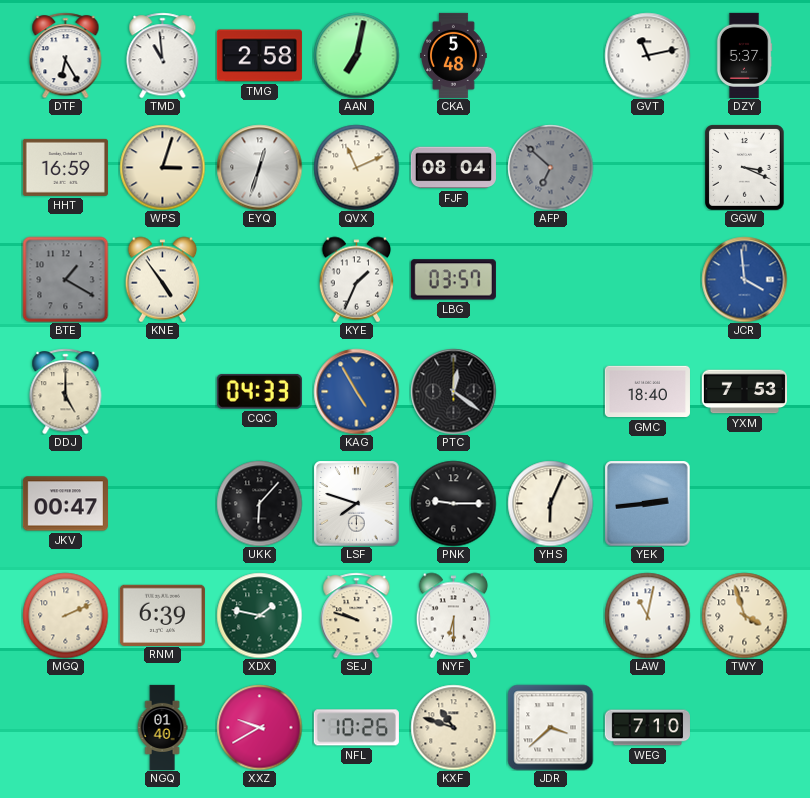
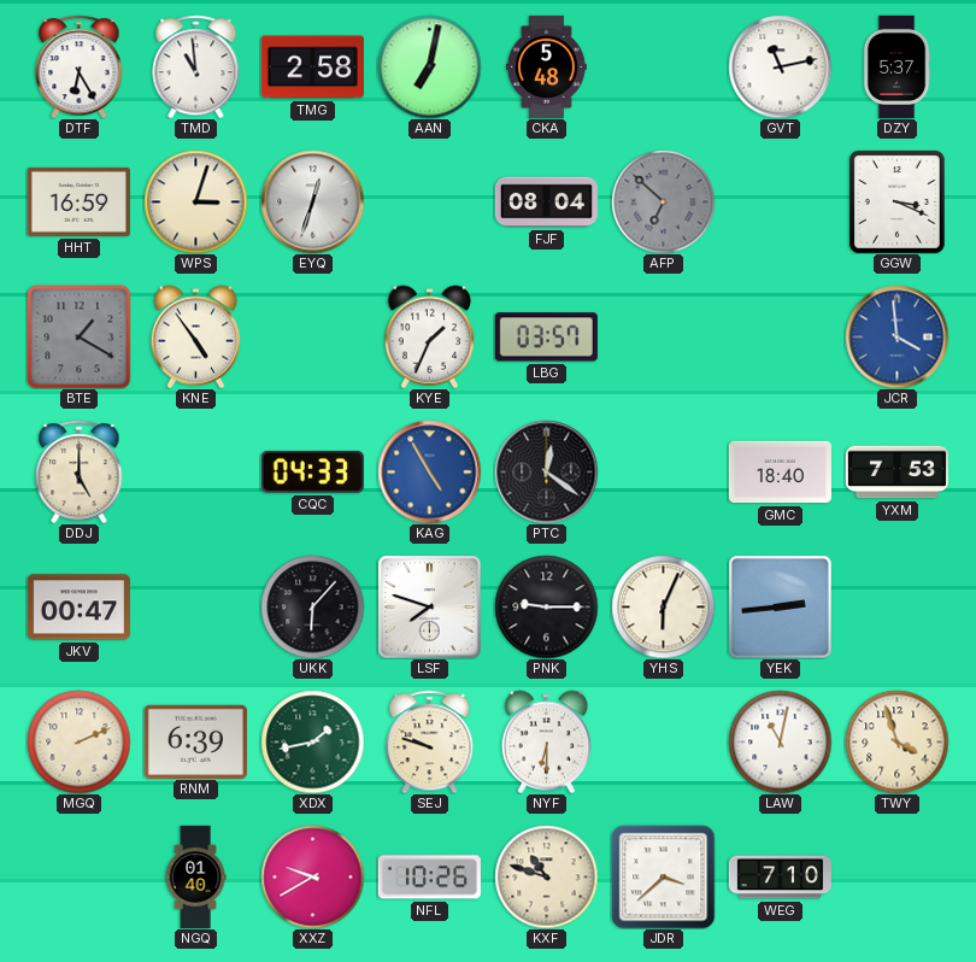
QVX: 11:11 -> none
XDX: 1:47 -> 1:43
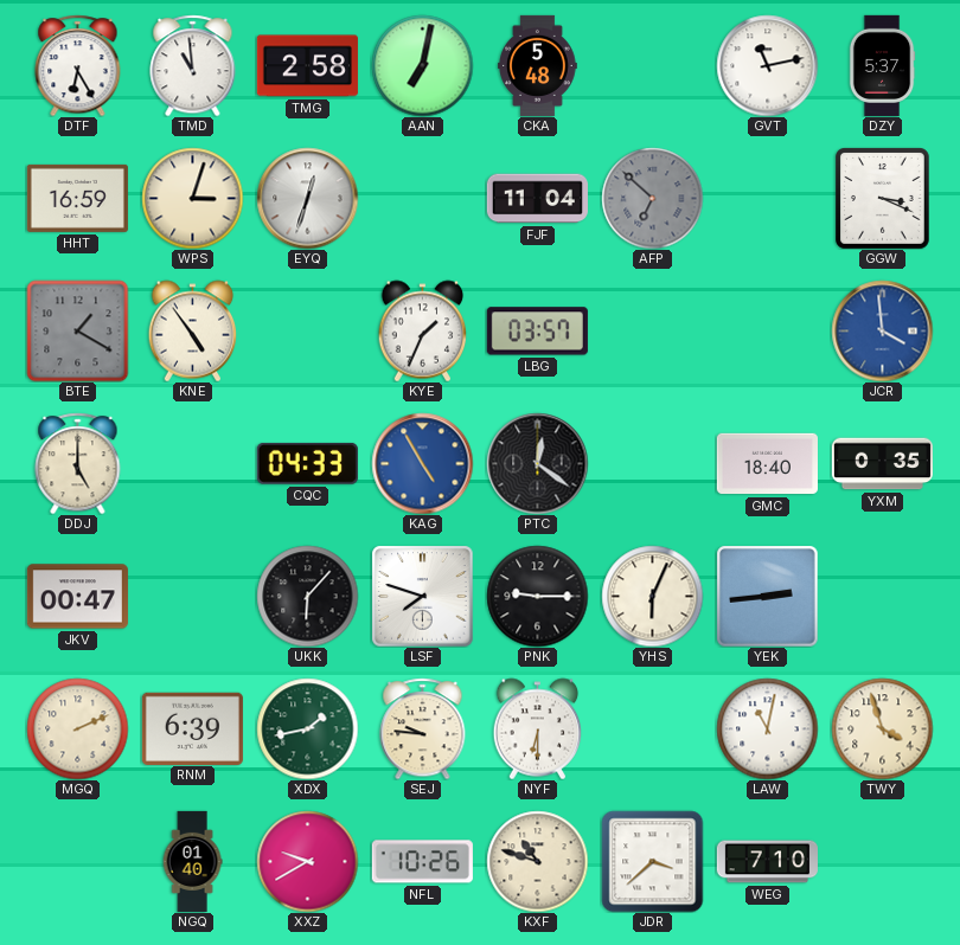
FJF: 08:04 -> 11:04
YXM: 7:53 -> 0:35
SEJ: 9:48 -> 9:46
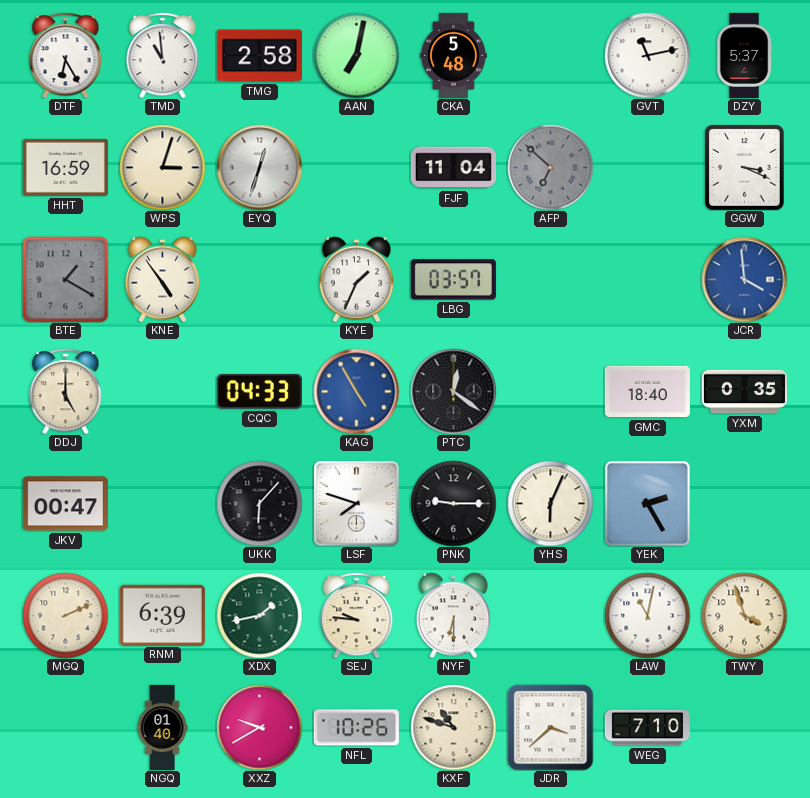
YEK: 2:44 -> 2:25
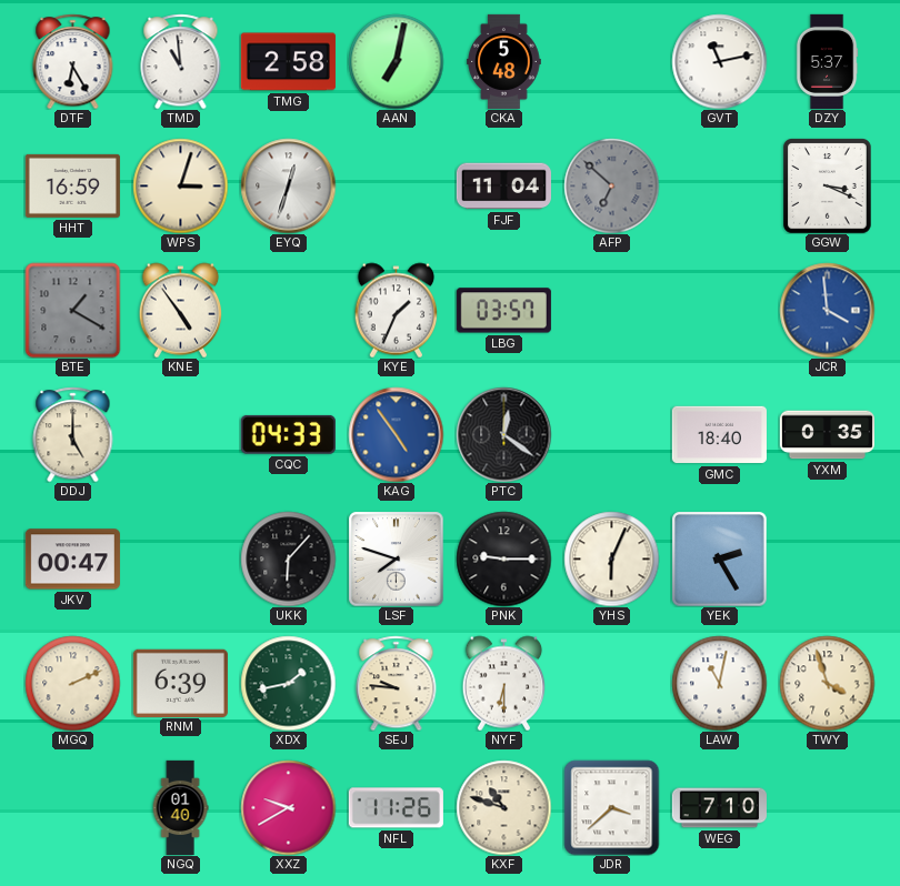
KAG: 4:55 -> 4:54
NFL: 10:26 -> 11:26
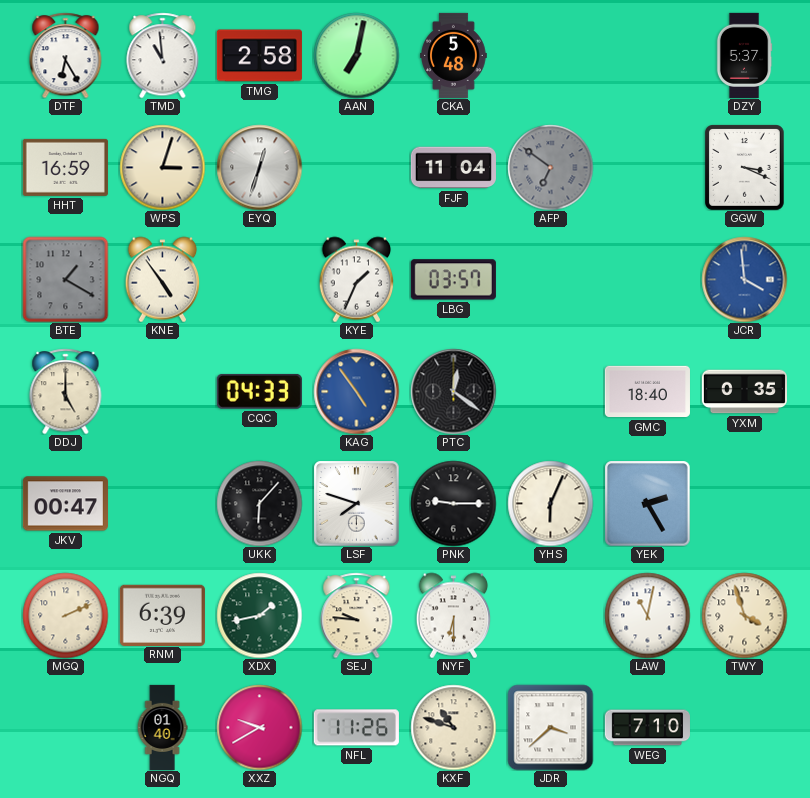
GVT: 11:13 -> none
AFP: 6:52 -> 6:51
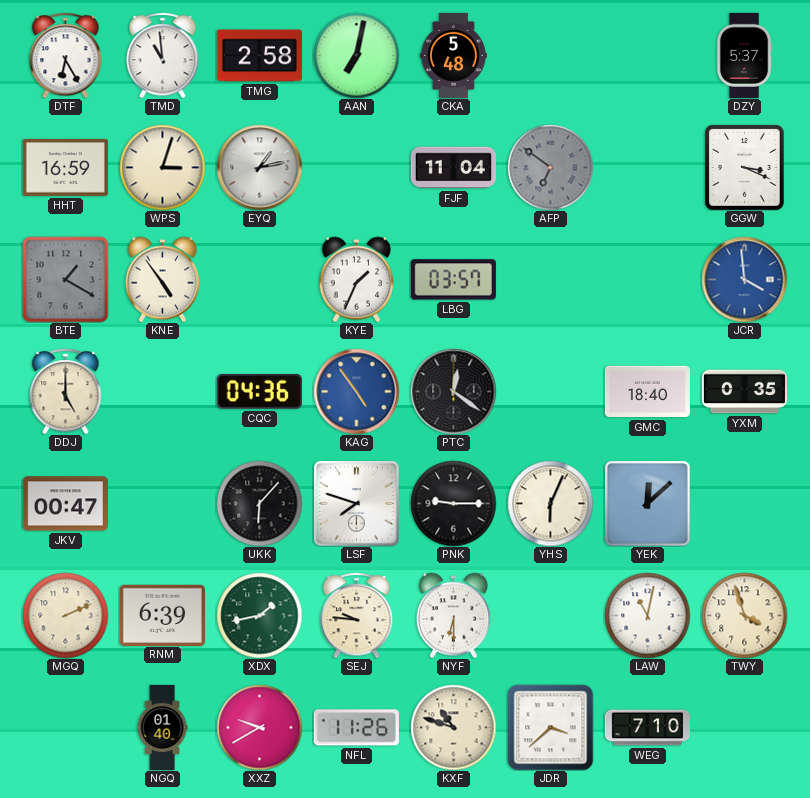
EYQ: 12:33 -> 1:13
CQC: 04:33 -> 04:36
YEK: 2:25 -> 12:08
